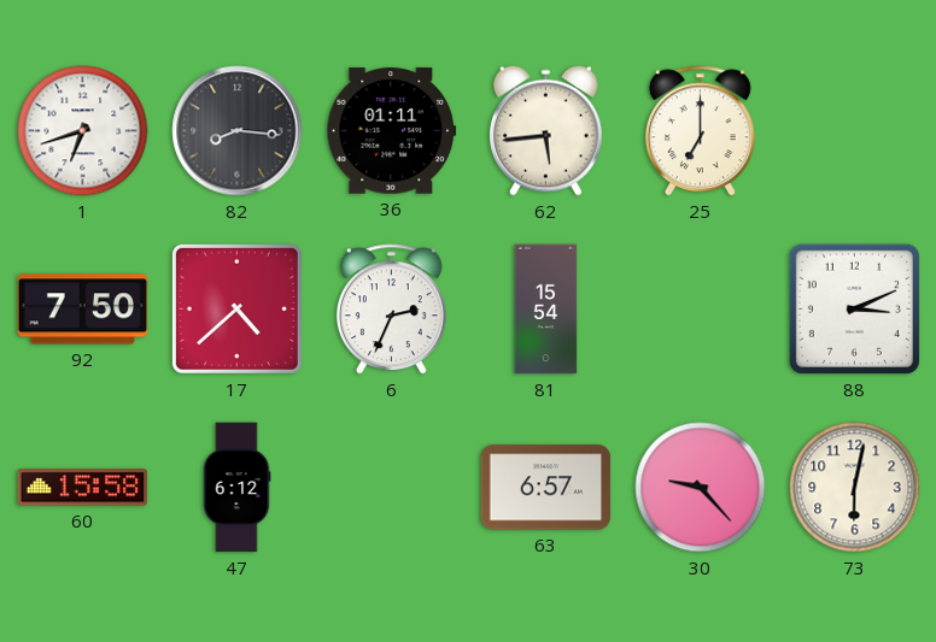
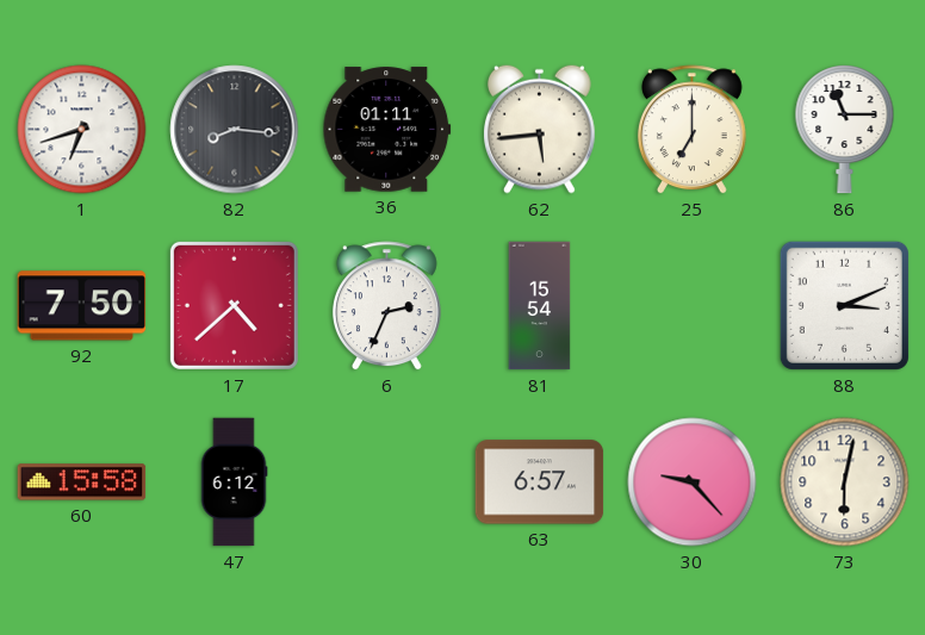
86: none -> 11:15
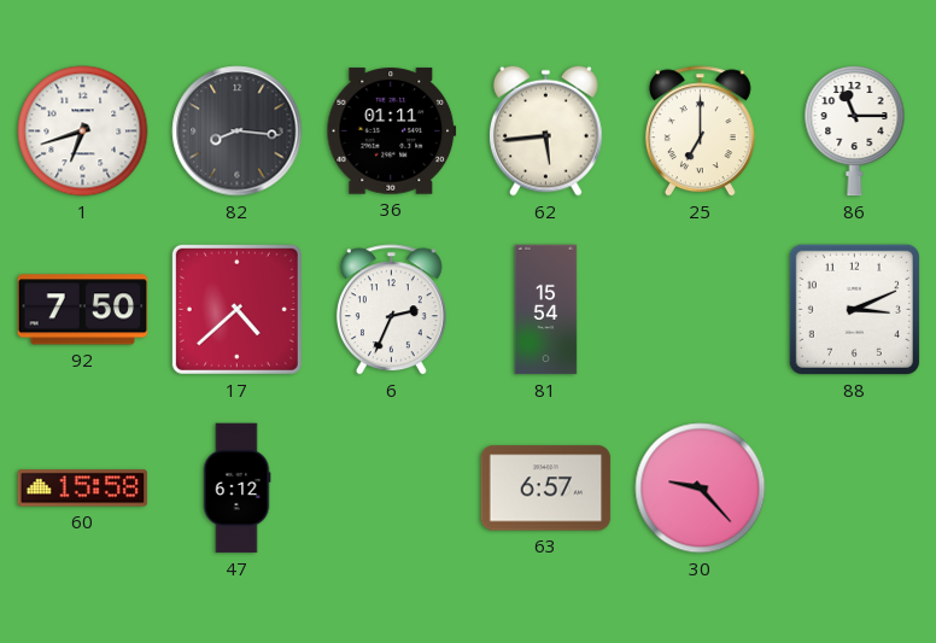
73: 6:02 -> none
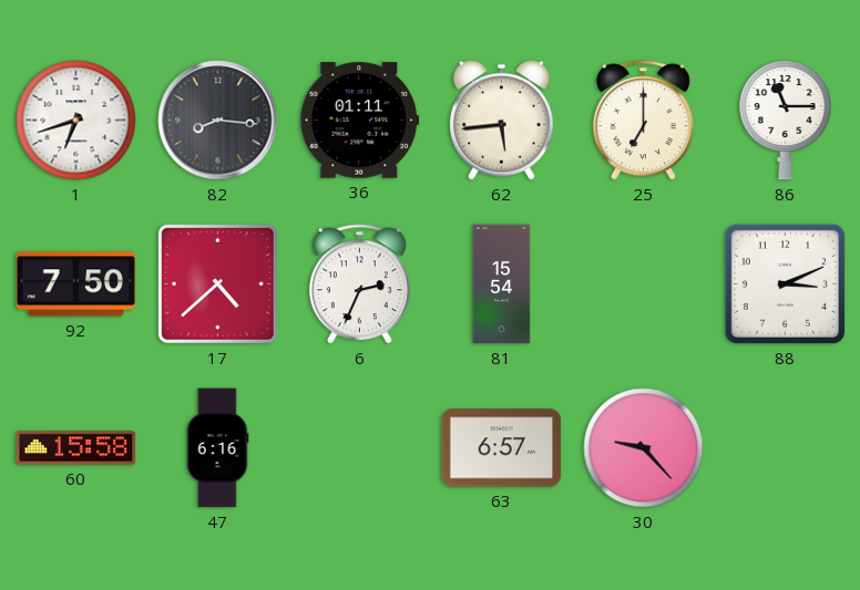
47: 6:12 -> 6:16
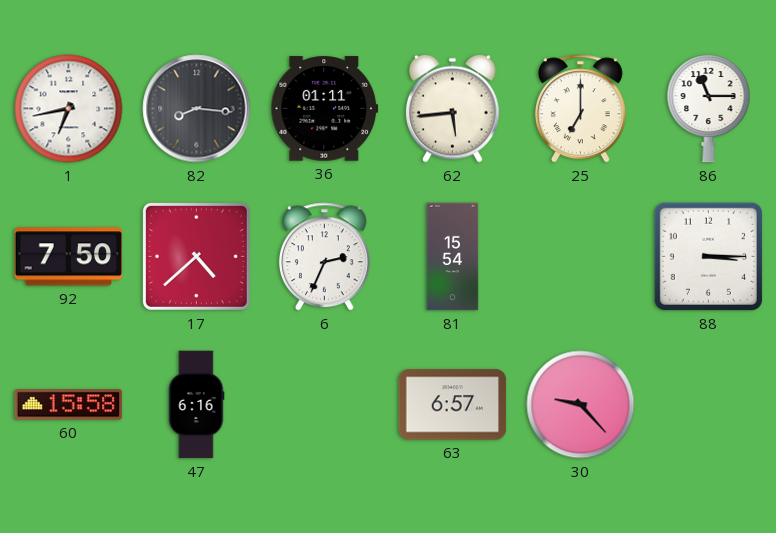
1: 6:42 -> 6:43
88: 3:11 -> 3:15
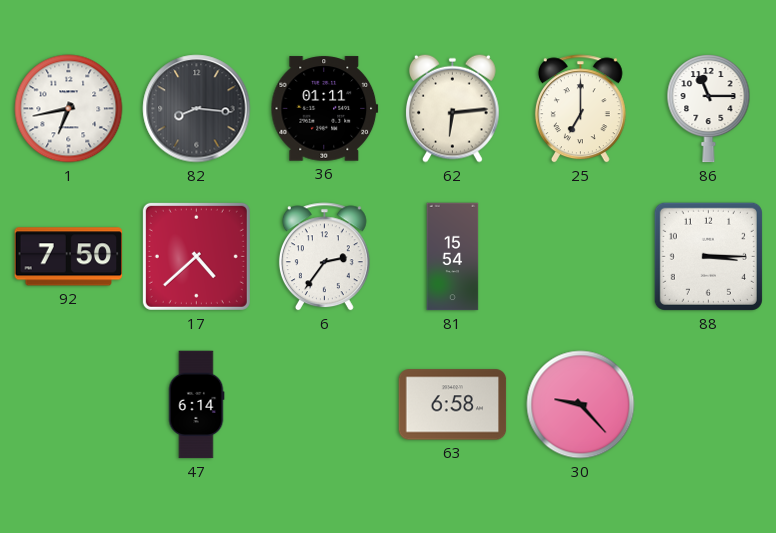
62: 5:44 -> 6:14
6: 2:34 -> 2:36
60: 15:58 -> none
47: 6:16 -> 6:14
63: 6:57 -> 6:58
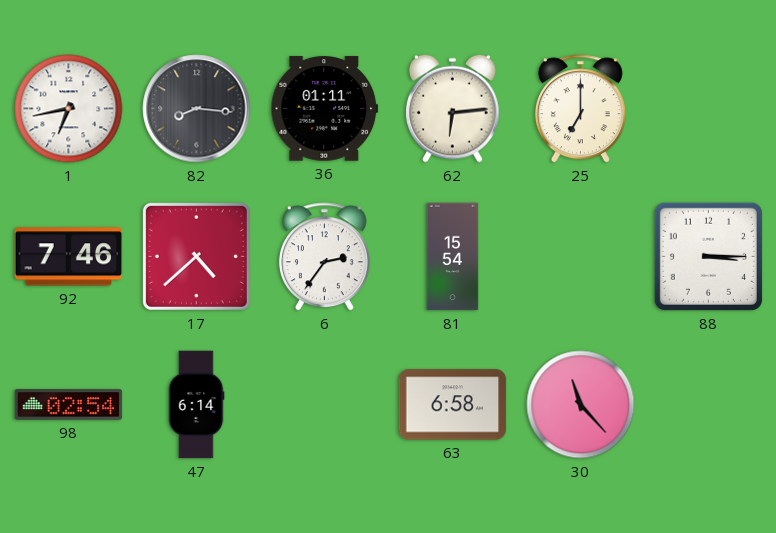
86: 11:15 -> none
92: 7:50 -> 7:46
98: none -> 02:54
30: 9:23 -> 11:23
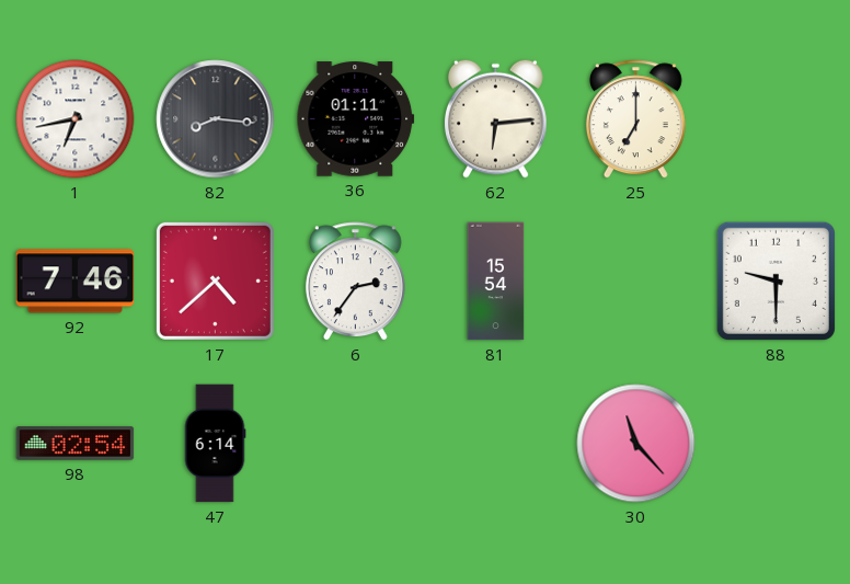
88: 3:15 -> 9:30
63: 6:58 -> none
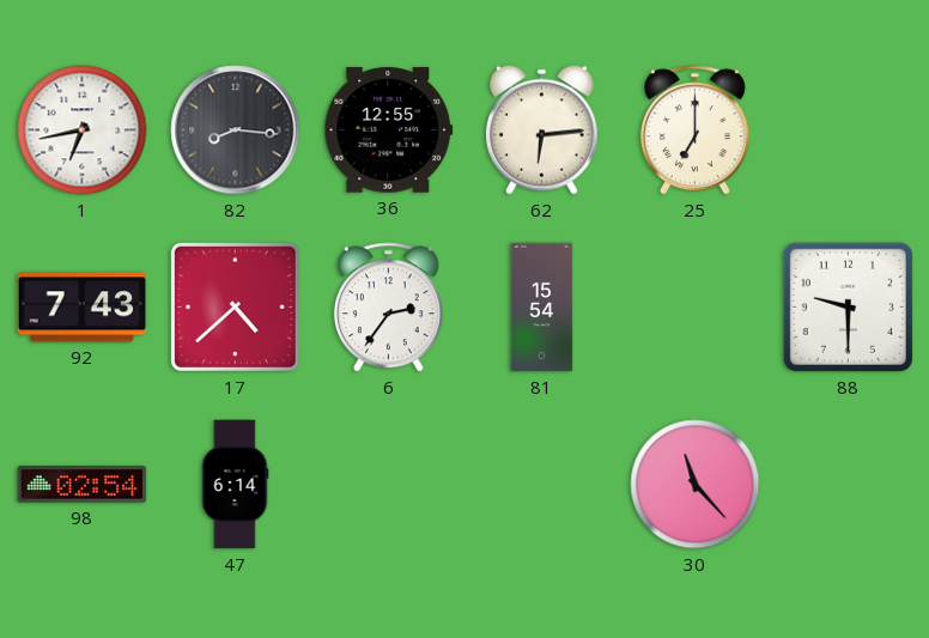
36: 01:11 -> 12:55
92: 7:46 -> 7:43
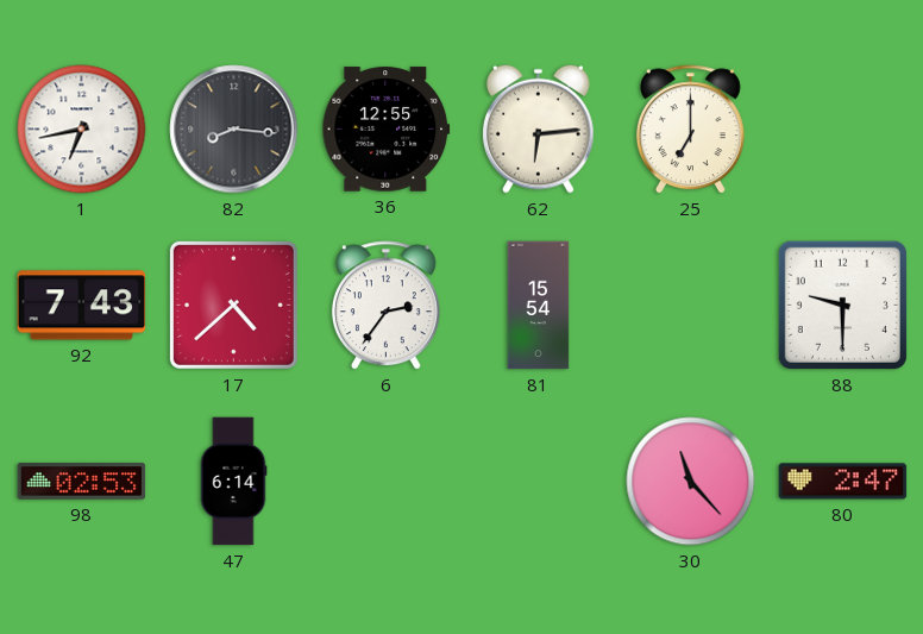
98: 02:54 -> 02:53
80: none -> 2:47
